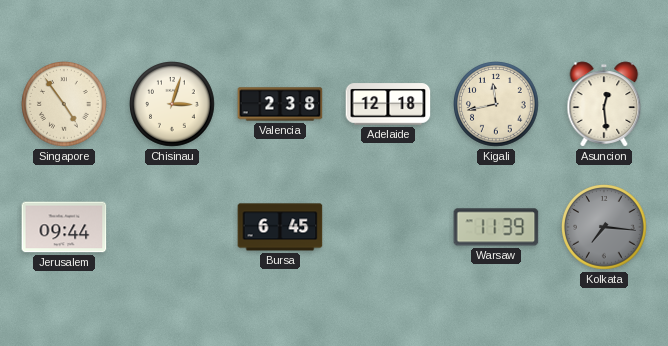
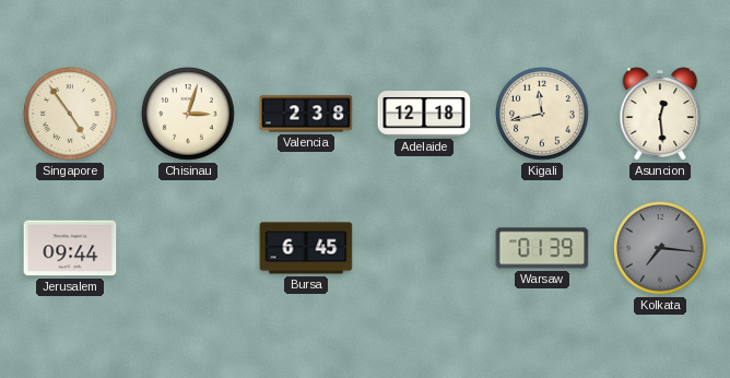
Warsaw: 11:39 -> 01:39
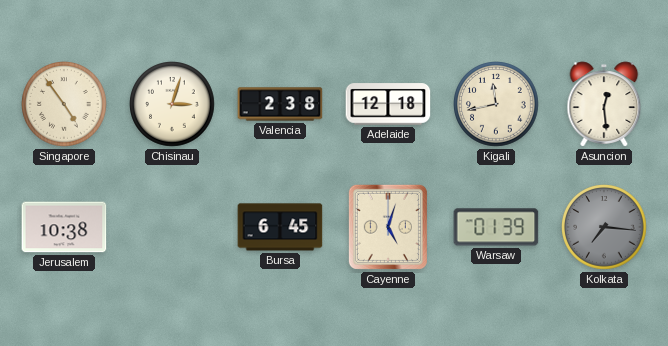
Jerusalem: 09:44 -> 10:38
Cayenne: none -> 5:03
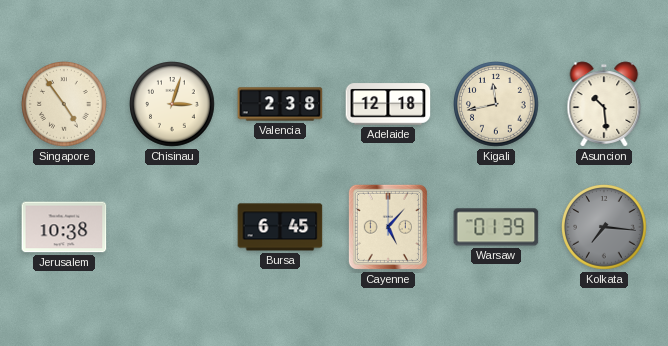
Asuncion: 12:29 -> 10:29
Cayenne: 5:03 -> 5:07
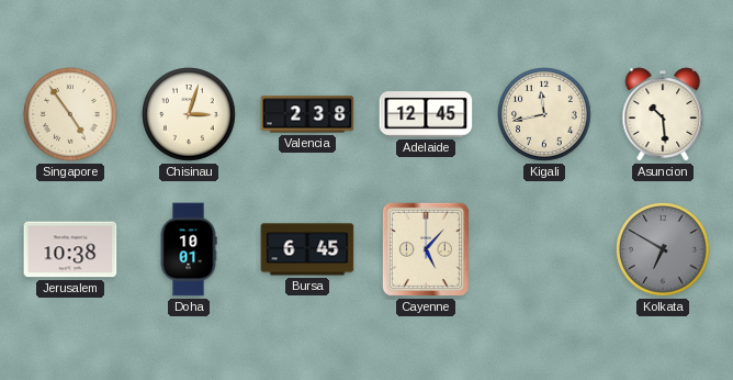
Adelaide: 12:18 -> 12:45
Doha: none -> 10:01
Warsaw: 01:39 -> none
Kolkata: 7:16 -> 6:50
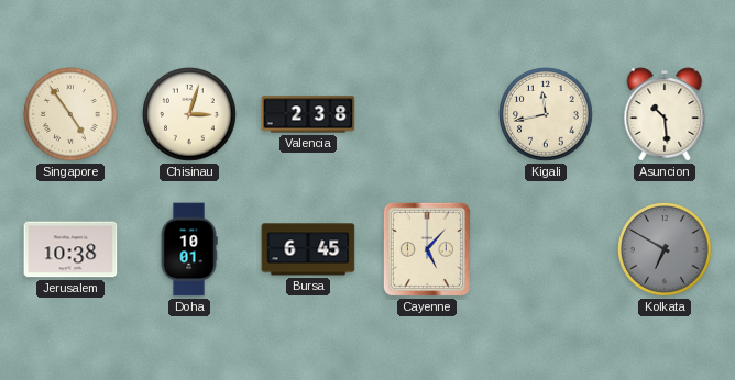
Adelaide: 12:45 -> none
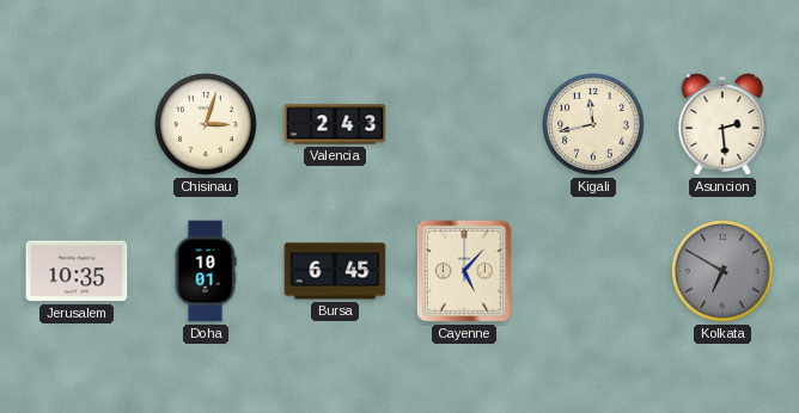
Singapore: 4:54 -> none
Valencia: 2:38 -> 2:43
Asuncion: 10:29 -> 2:29
Jerusalem: 10:38 -> 10:35
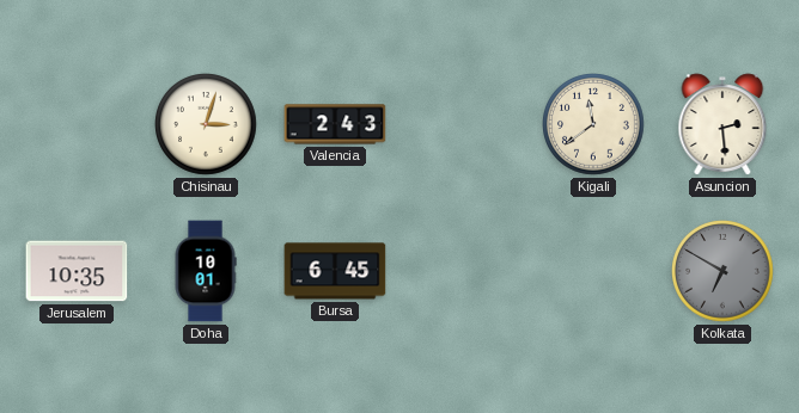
Kigali: 11:43 -> 11:39
Cayenne: 5:07 -> none
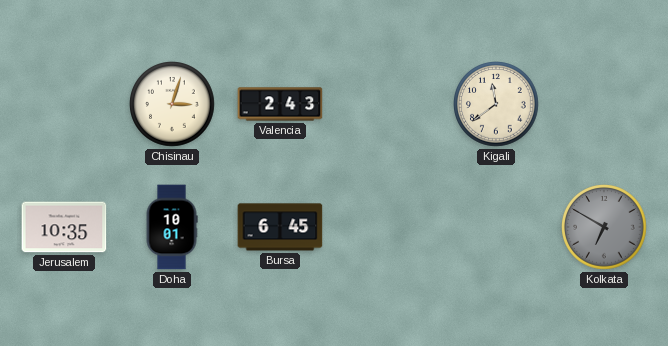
Asuncion: 2:29 -> none
